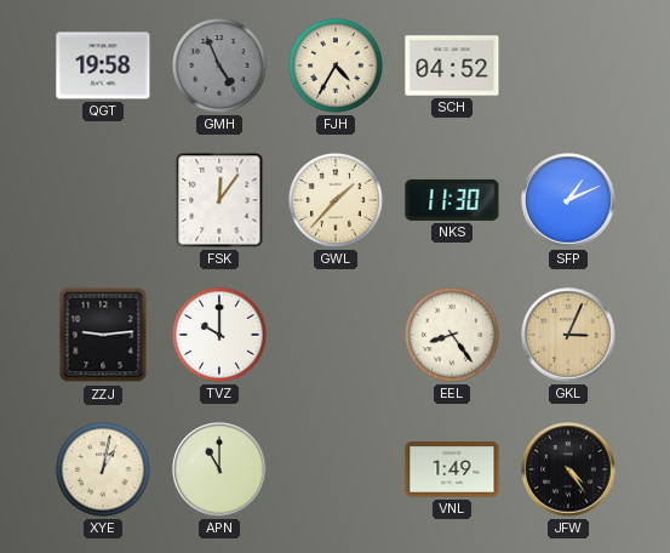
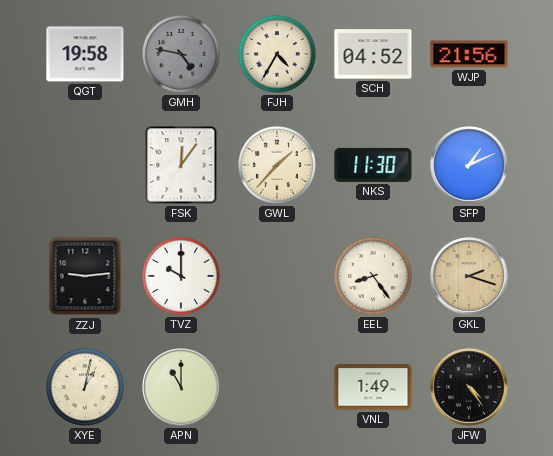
GMH: 4:56 -> 4:47
WJP: none -> 21:56
GKL: 3:04 -> 2:18
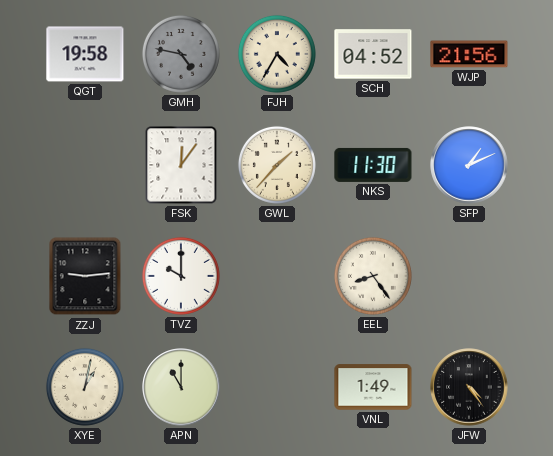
GKL: 2:18 -> none
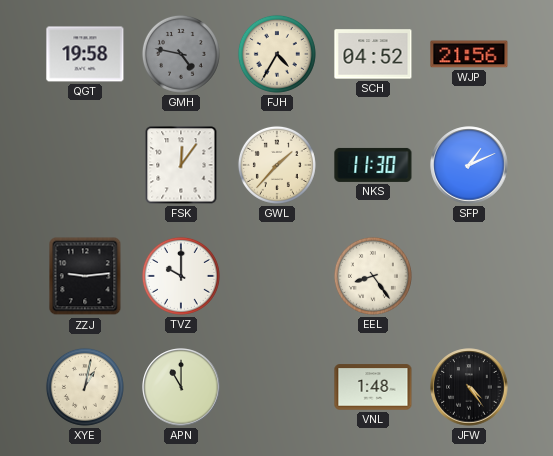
VNL: 1:49 -> 1:48
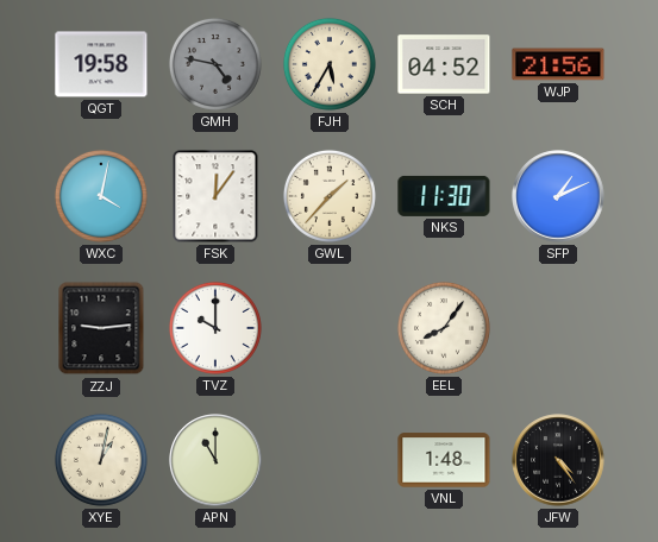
FJH: 4:35 -> 5:35
WXC: none -> 4:02
EEL: 8:24 -> 8:06
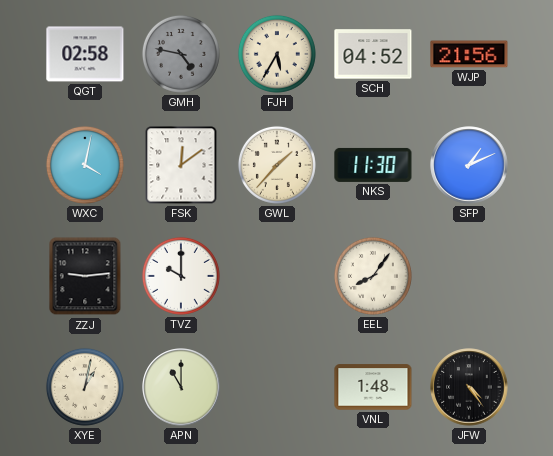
QGT: 19:58 -> 02:58
FSK: 12:06 -> 12:09
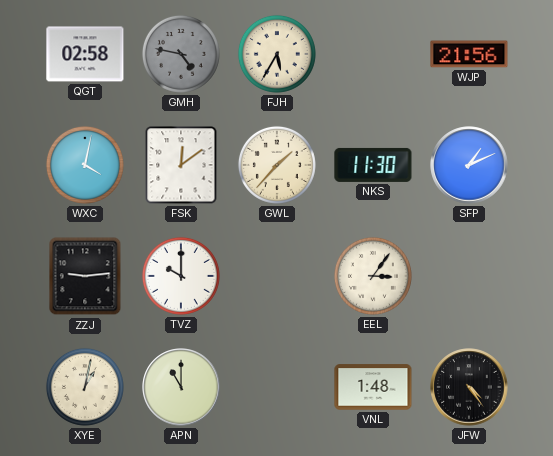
SCH: 04:52 -> none
EEL: 8:06 -> 3:06
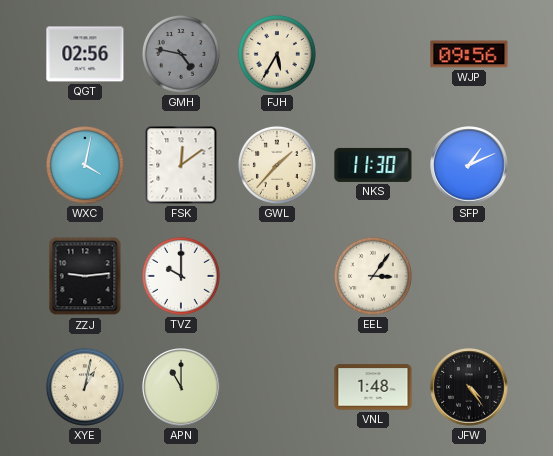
QGT: 02:58 -> 02:56
WJP: 21:56 -> 09:56
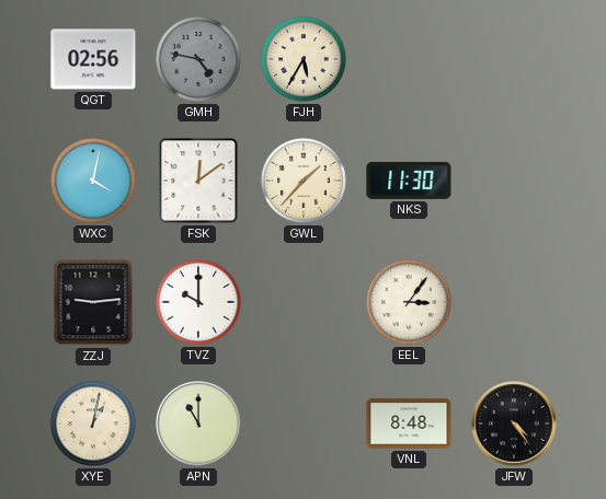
WJP: 09:56 -> none
SFP: 1:11 -> none
VNL: 1:48 -> 8:48
